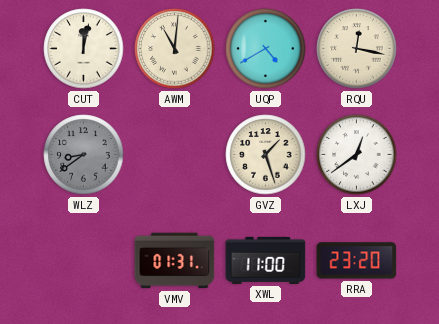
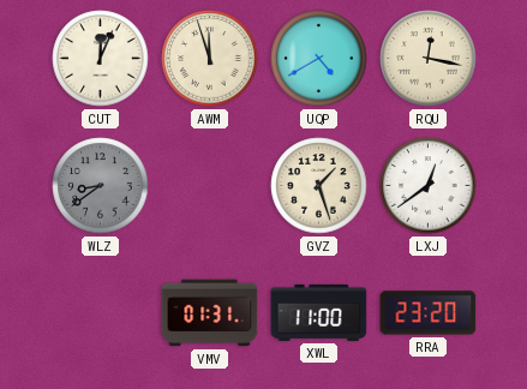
CUT: 12:02 -> 12:04
AWM: 11:01 -> 11:57
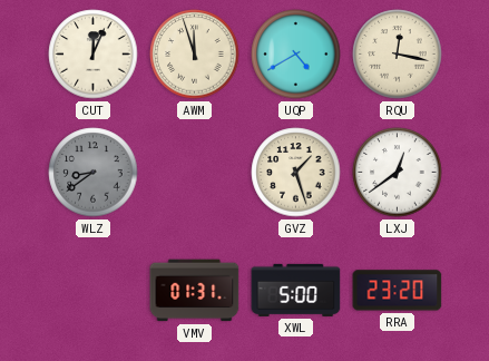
XWL: 11:00 -> 5:00
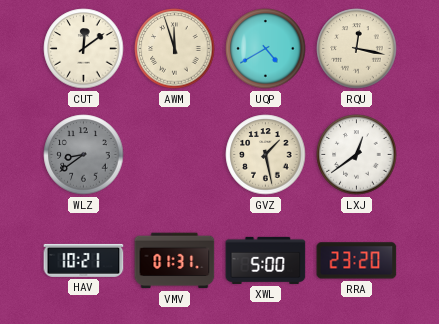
CUT: 12:04 -> 12:09
GVZ: 1:27 -> 1:28
HAV: none -> 10:21
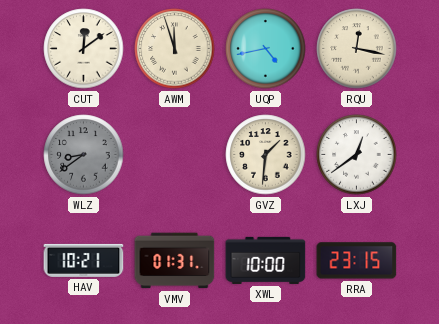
UQP: 4:40 -> 4:43
GVZ: 1:28 -> 1:31
XWL: 5:00 -> 10:00
RRA: 23:20 -> 23:15
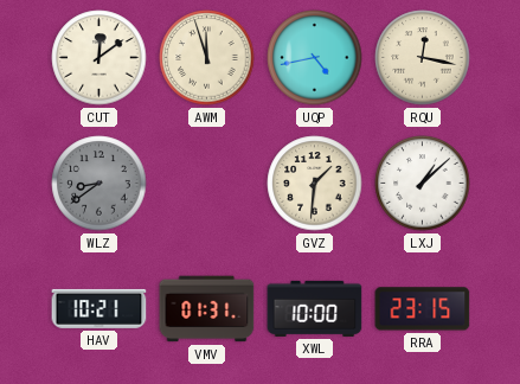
LXJ: 12:39 -> 1:08
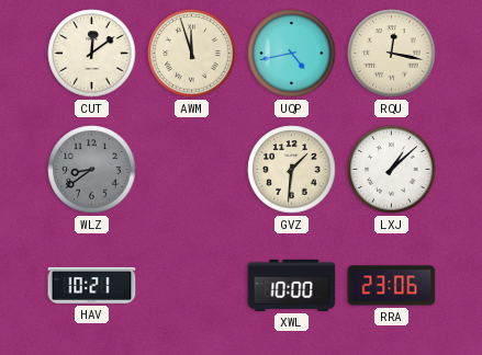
VMV: 01:31 -> none
RRA: 23:15 -> 23:06
